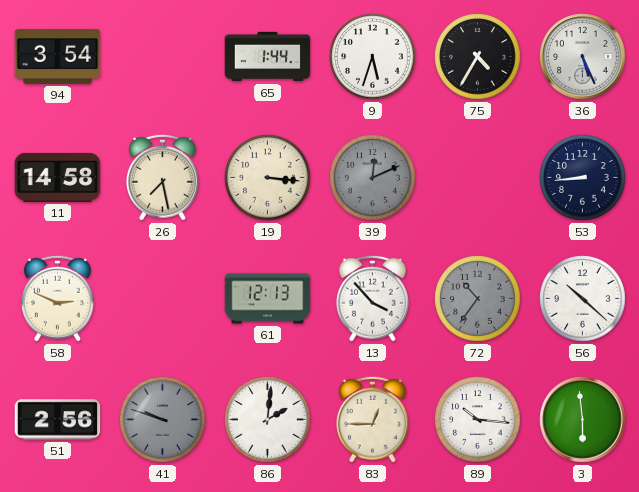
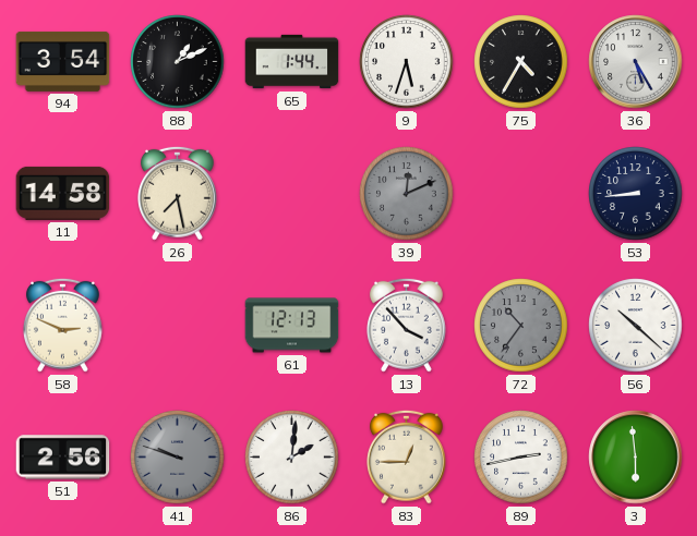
88: none -> 1:11
36: 5:26 -> 5:25
19: 3:16 -> none
89: 10:16 -> 2:43
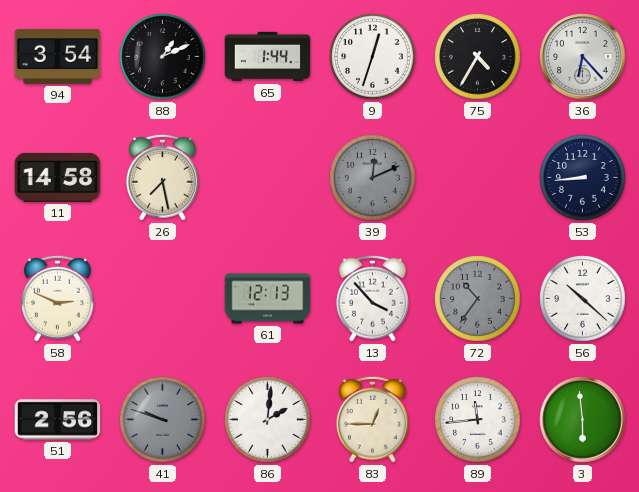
9: 5:33 -> 12:33
36: 5:25 -> 6:23
89: 2:43 -> 11:44
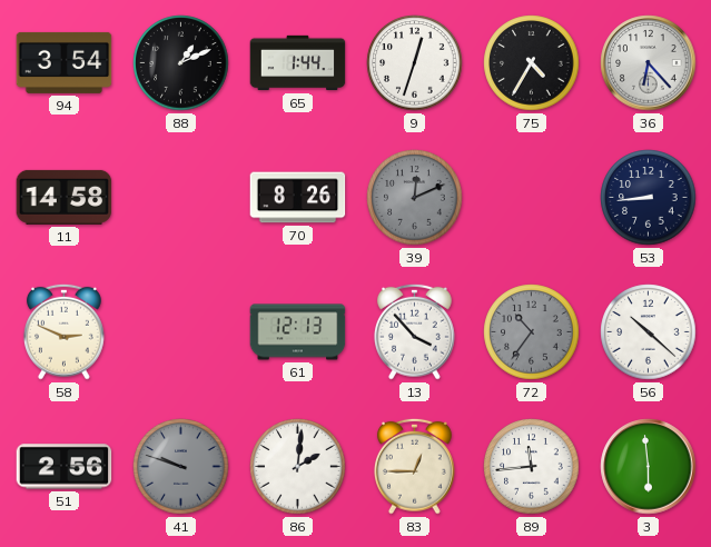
26: 7:28 -> none
70: none -> 8:26
